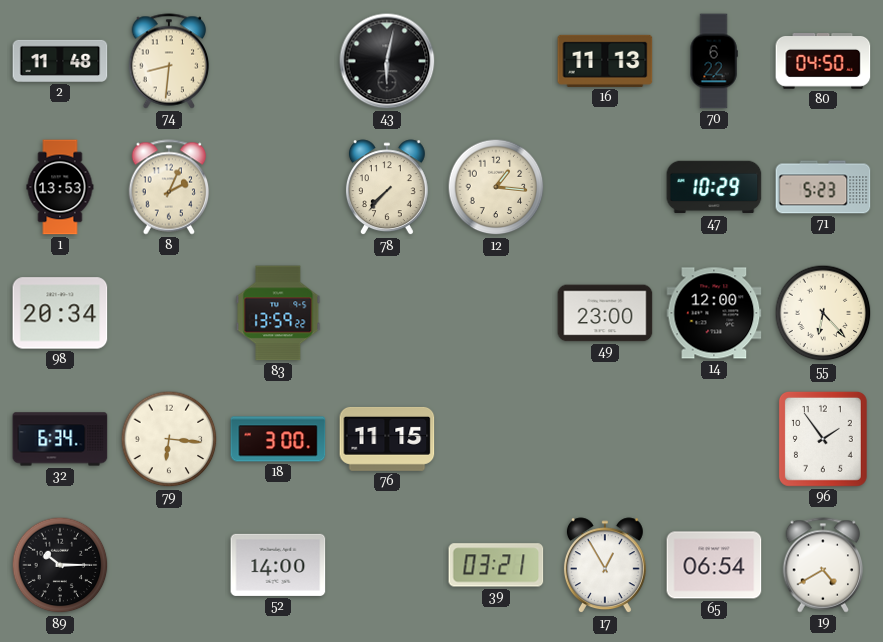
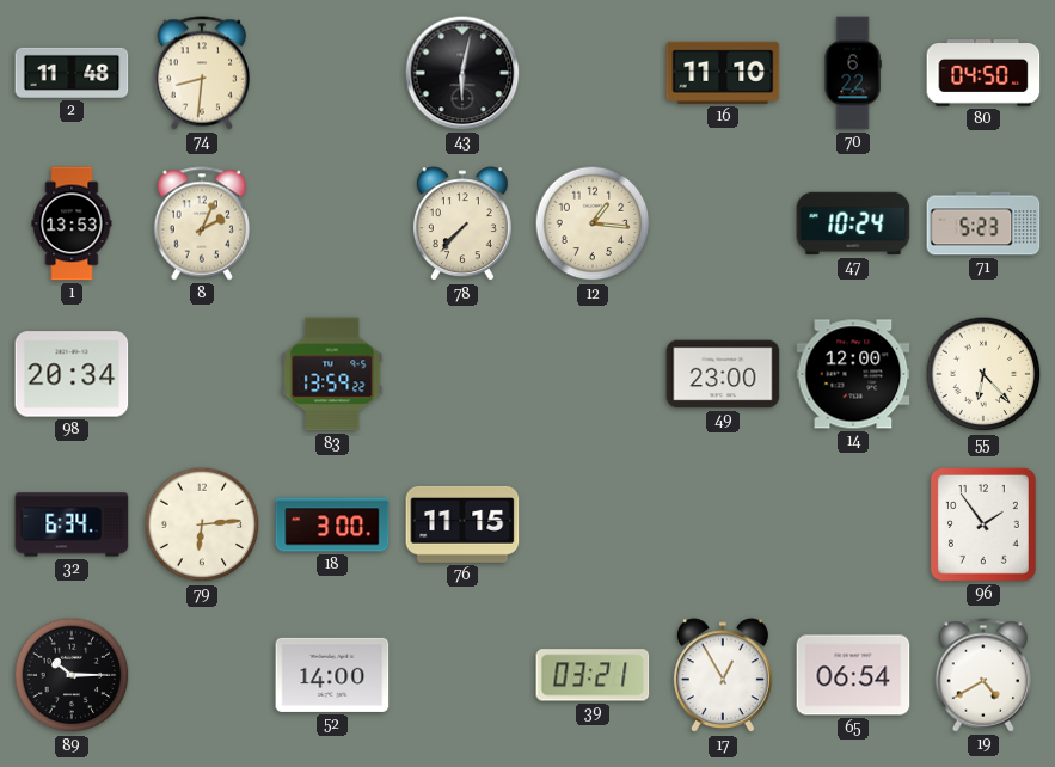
16: 11:13 -> 11:10
47: 10:29 -> 10:24
79: 6:16 -> 6:14
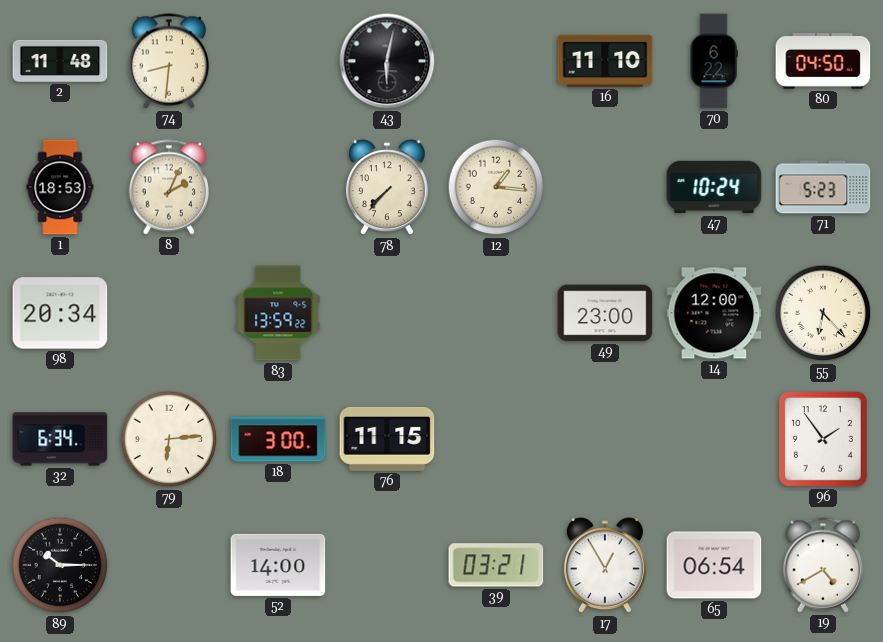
1: 13:53 -> 18:53
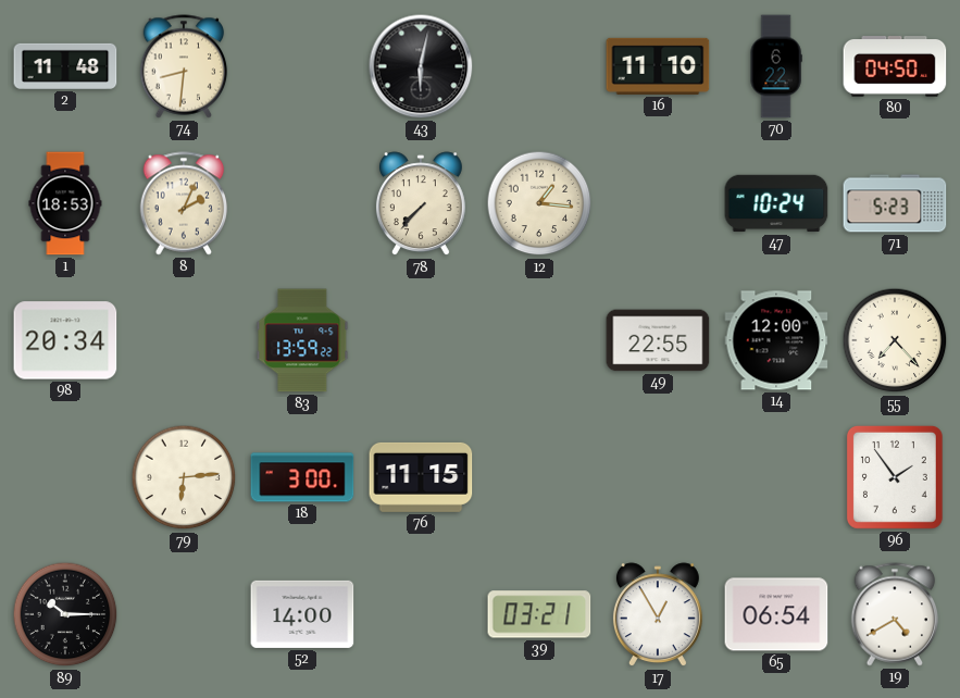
49: 23:00 -> 22:55
55: 6:23 -> 7:23
32: 6:34 -> none
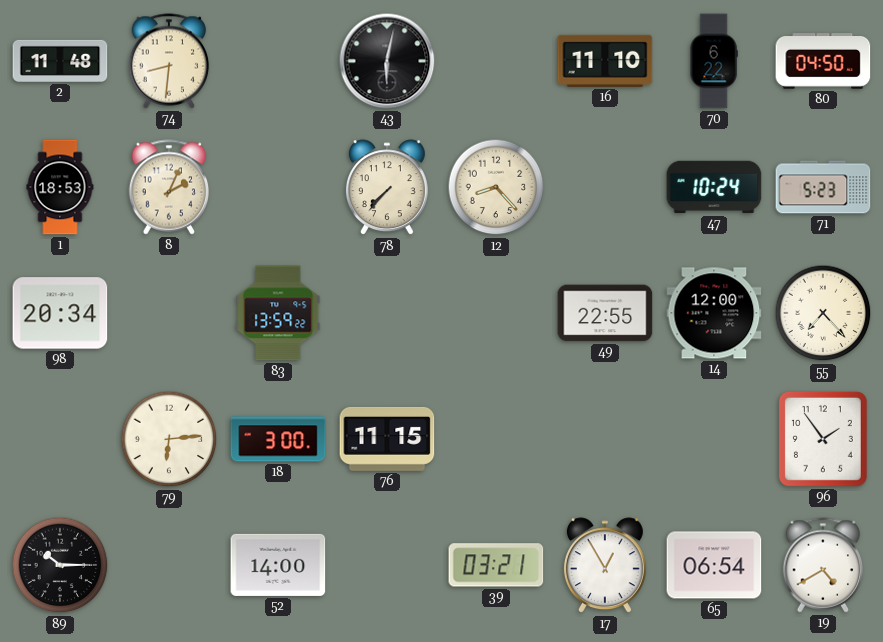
12: 1:16 -> 8:23
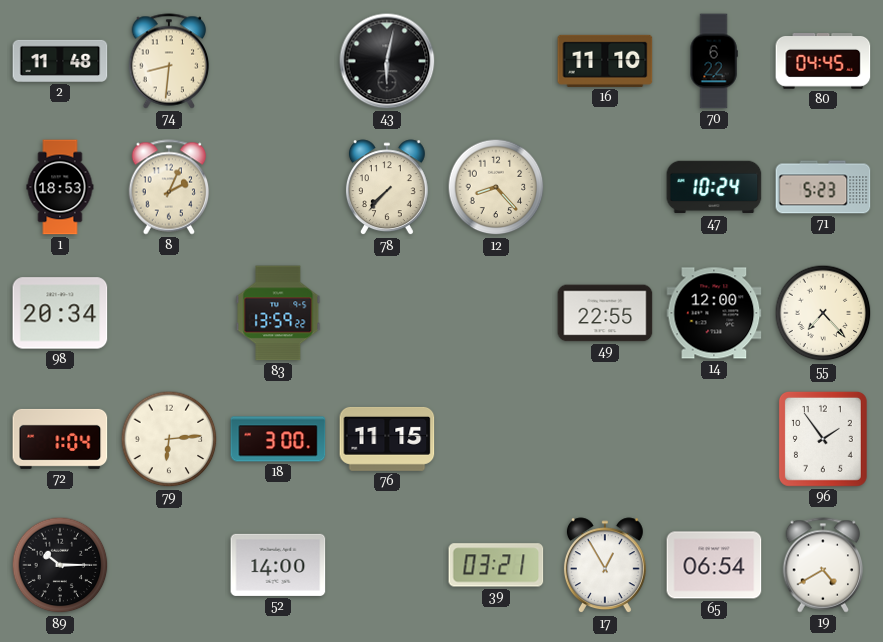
80: 04:50 -> 04:45
72: none -> 1:04
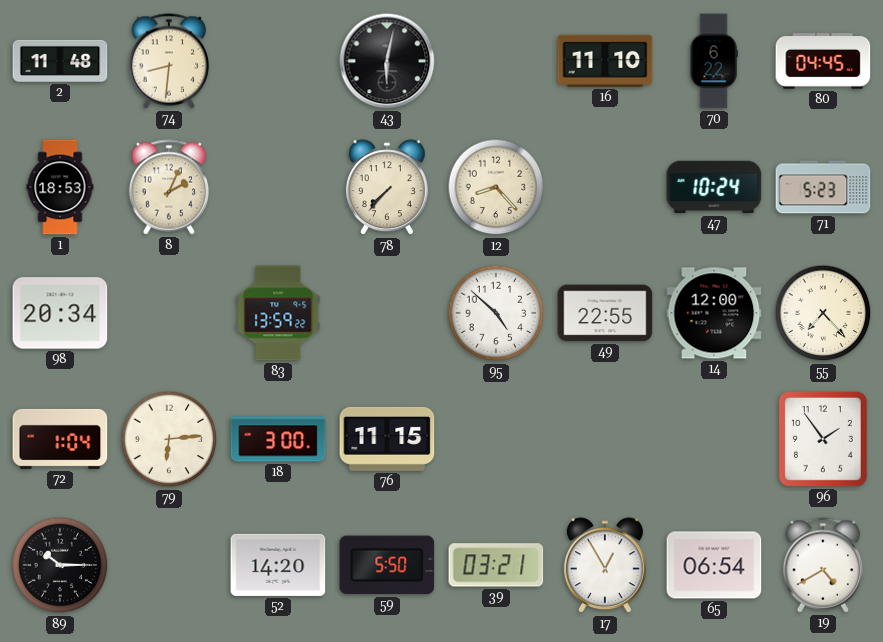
95: none -> 4:52
52: 14:00 -> 14:20
59: none -> 5:50
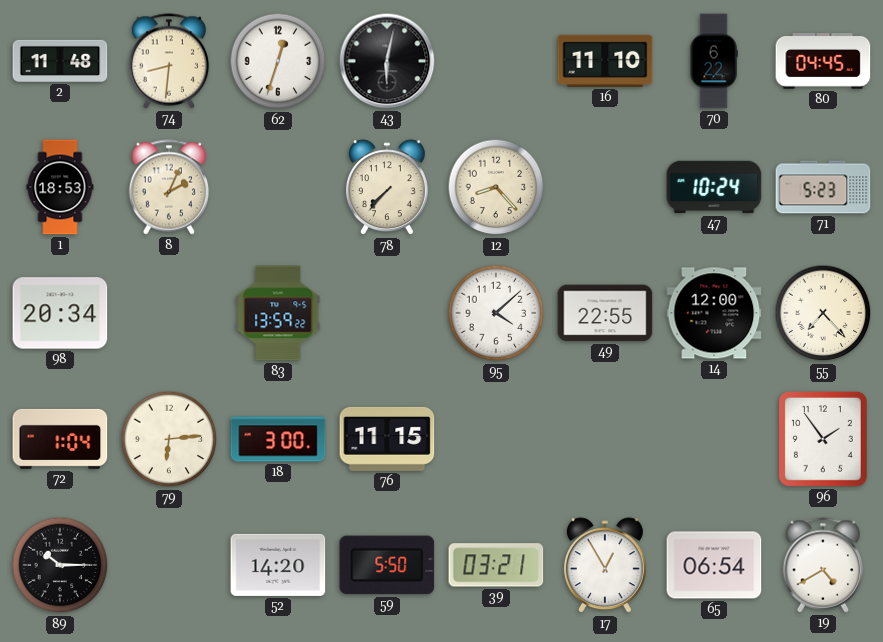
62: none -> 12:33
95: 4:52 -> 4:08
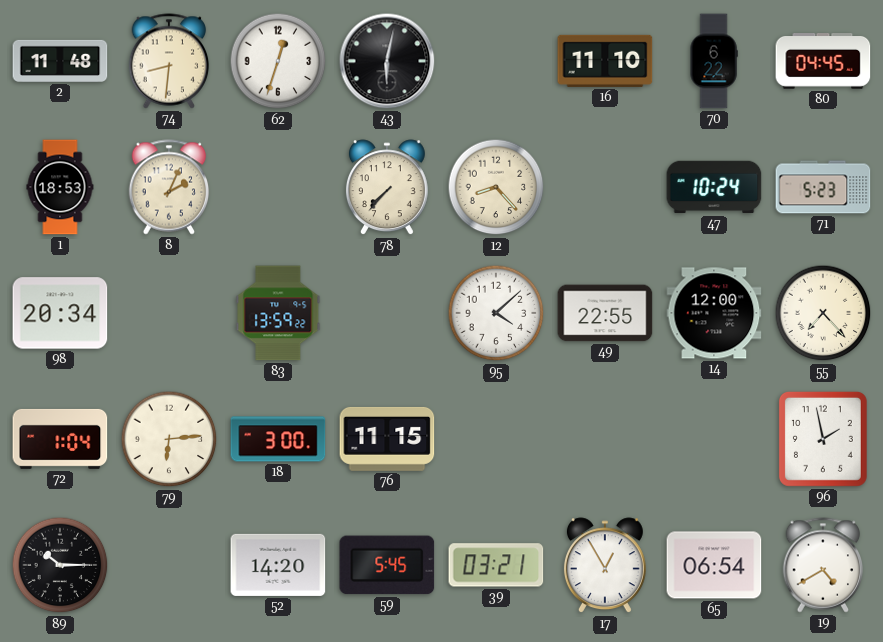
96: 1:54 -> 1:58
59: 5:50 -> 5:45
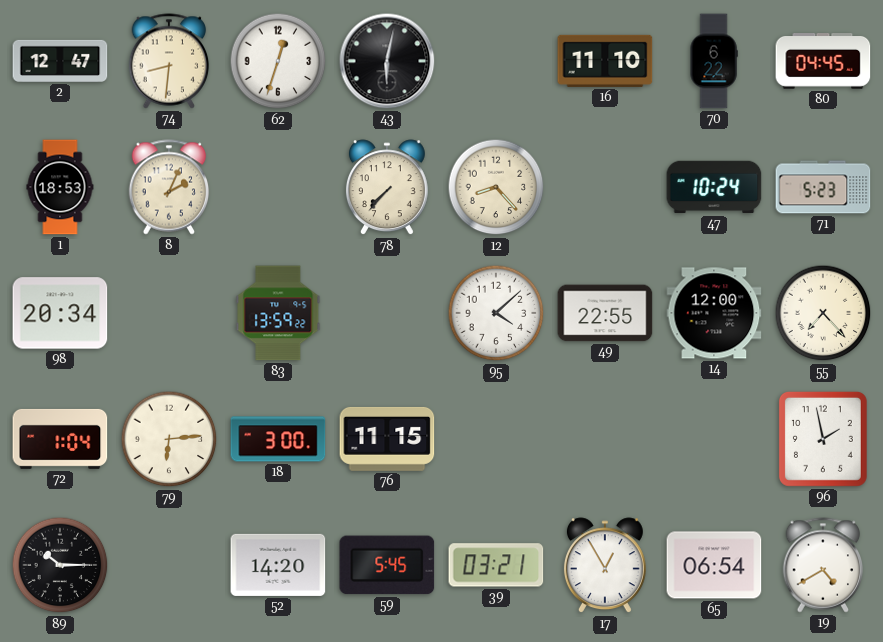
2: 11:48 -> 12:47
